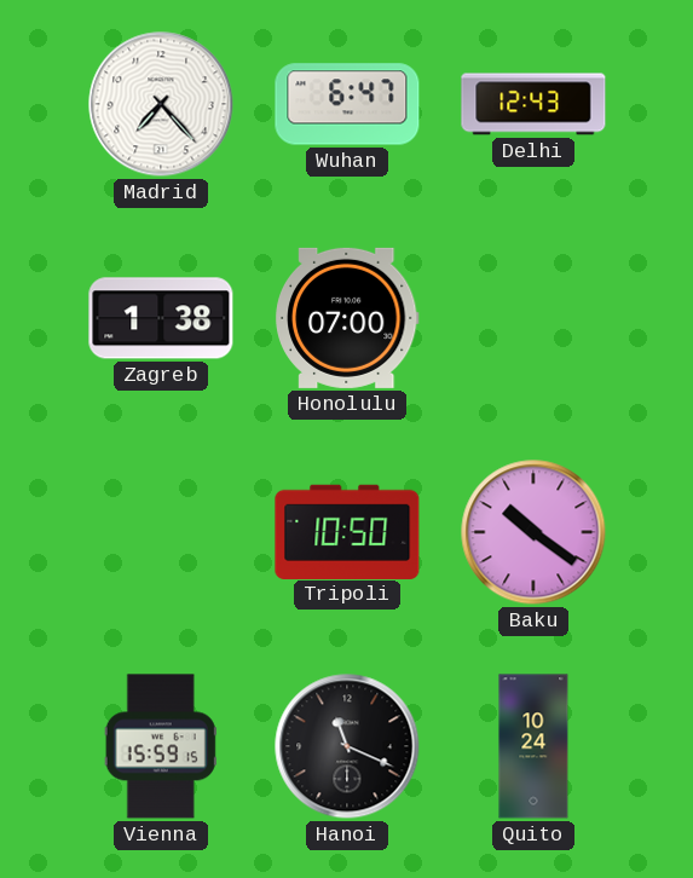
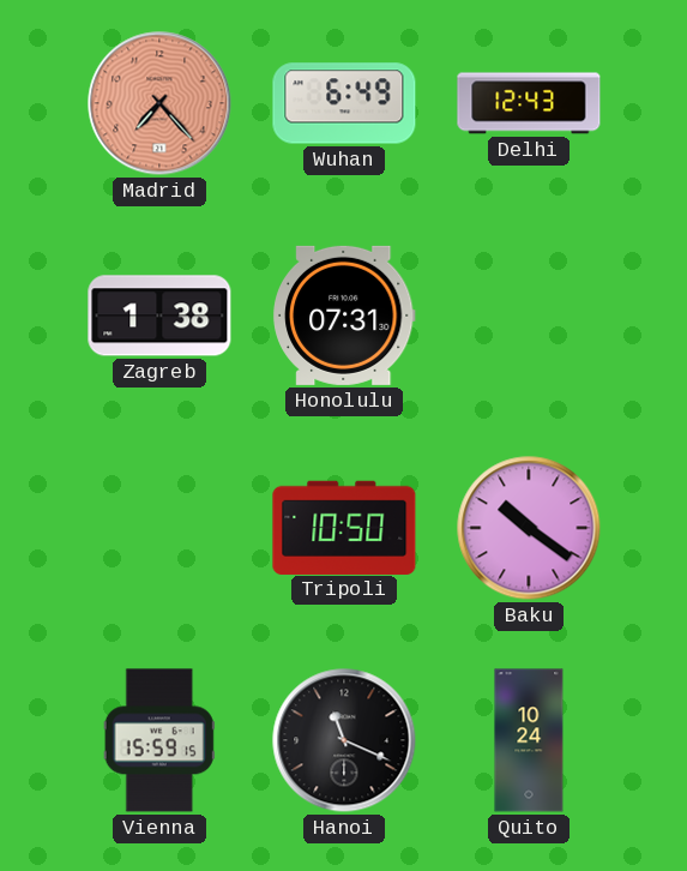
Madrid dial: white -> salmon
Wuhan: 6:47 -> 6:49
Honolulu: 07:00 -> 07:31
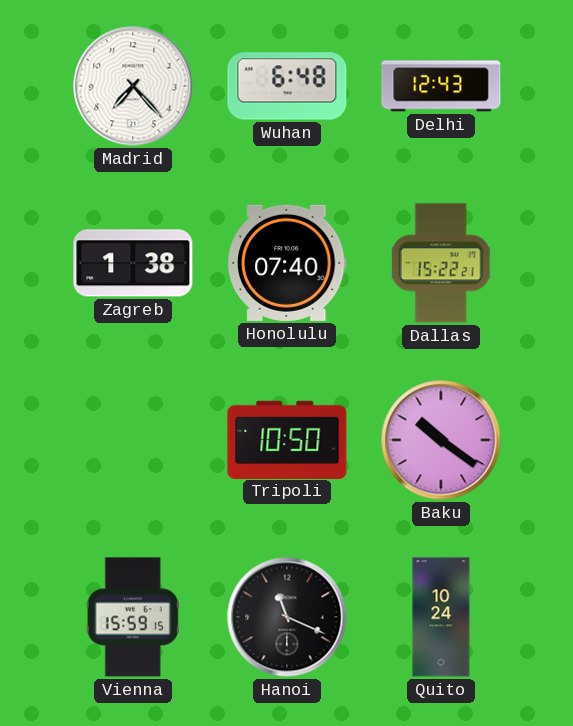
Madrid dial: salmon -> white
Wuhan: 6:49 -> 6:48
Honolulu: 07:31 -> 07:40
Dallas: none -> 15:22
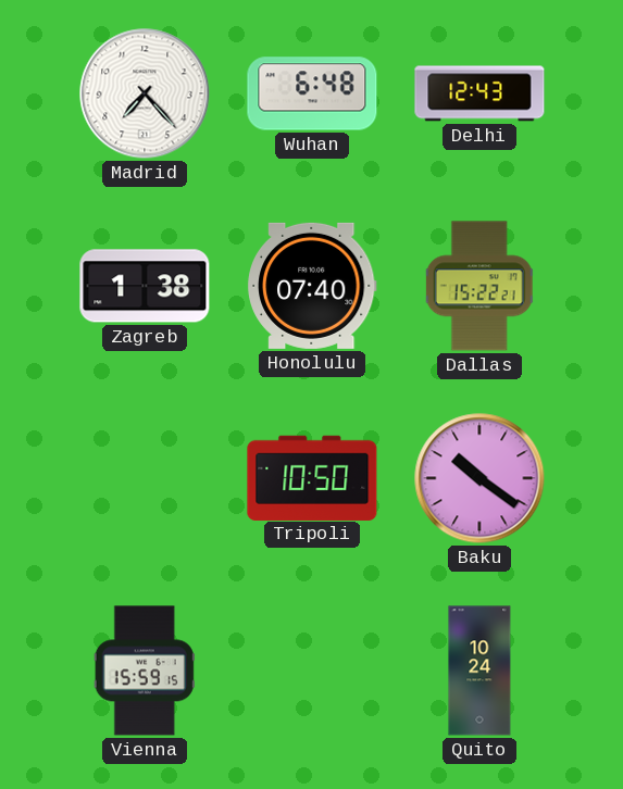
Hanoi: 11:19 -> none
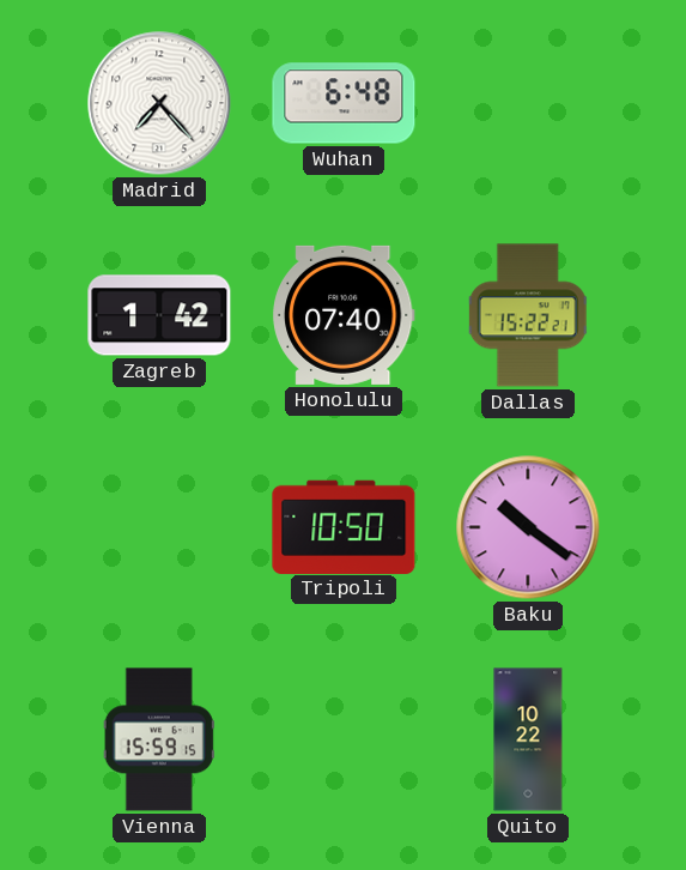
Delhi: 12:43 -> none
Zagreb: 1:38 -> 1:42
Quito: 10:24 -> 10:22
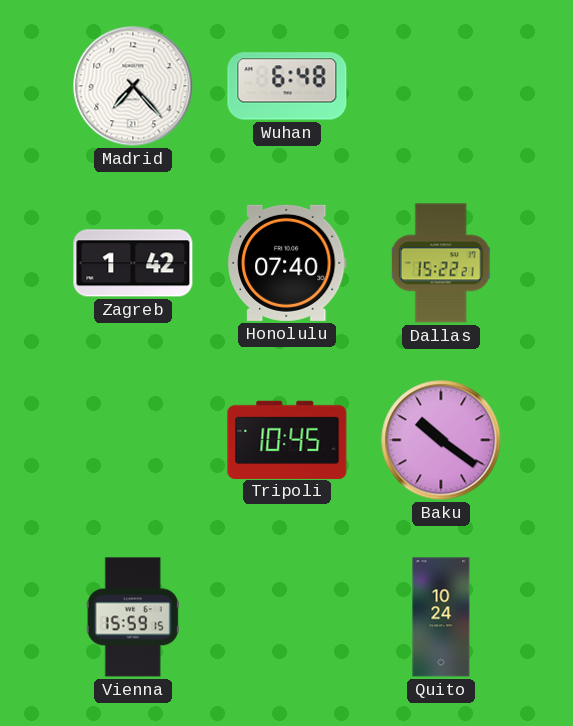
Tripoli: 10:50 -> 10:45
Quito: 10:22 -> 10:24
